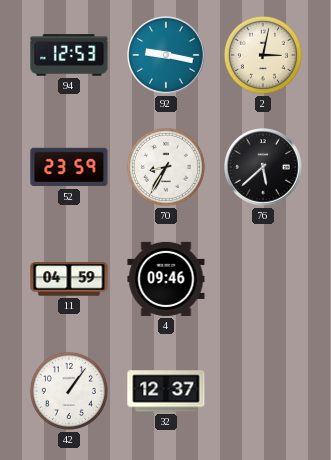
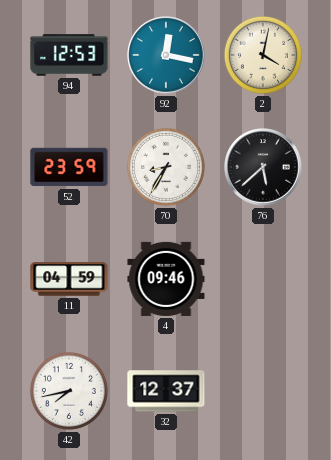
92: 9:17 -> 12:17
2: 3:02 -> 4:02
42: 1:06 -> 7:43
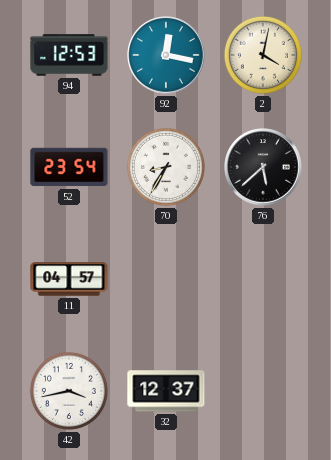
52: 23:59 -> 23:54
11: 04:59 -> 04:57
4: 09:46 -> none
42: 7:43 -> 3:43
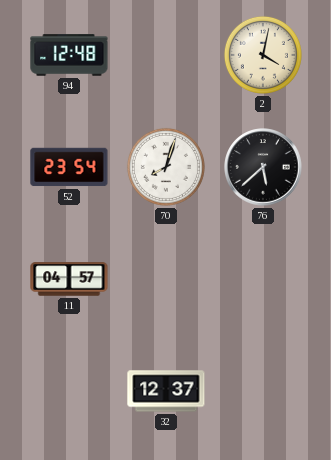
94: 12:53 -> 12:48
92: 12:17 -> none
70: 8:35 -> 8:03
42: 3:43 -> none
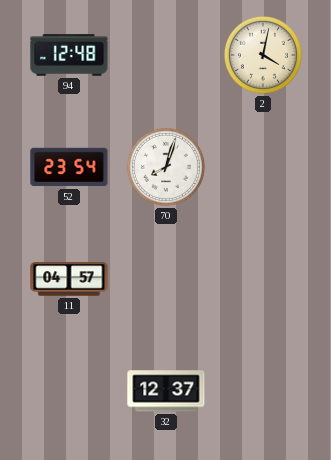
76: 5:38 -> none
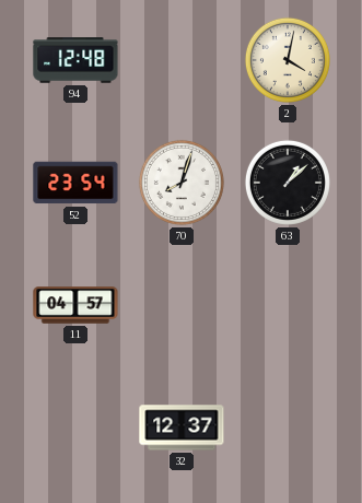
63: none -> 1:08
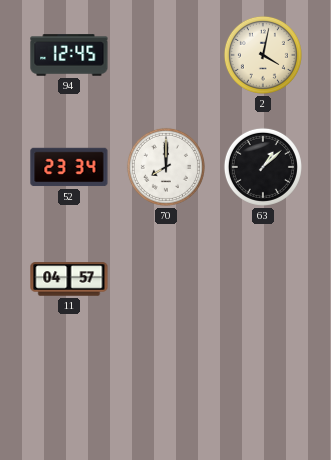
94: 12:48 -> 12:45
52: 23:54 -> 23:34
70: 8:03 -> 8:00
32: 12:37 -> none
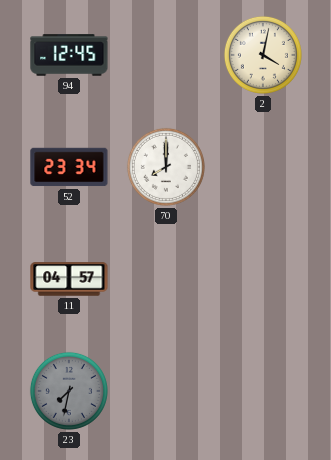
63: 1:08 -> none
23: none -> 7:32
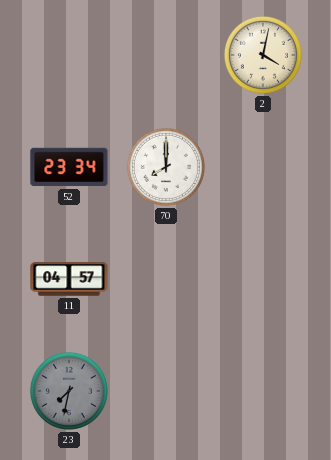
94: 12:45 -> none
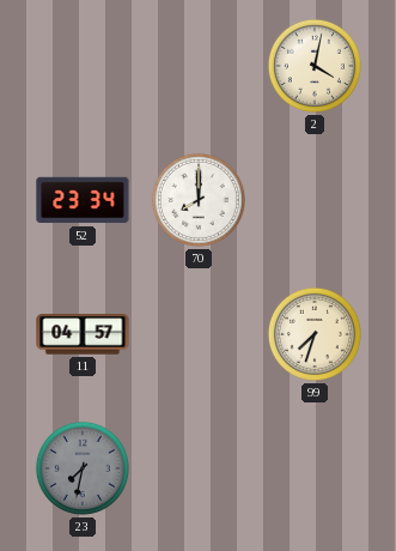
99: none -> 7:33
